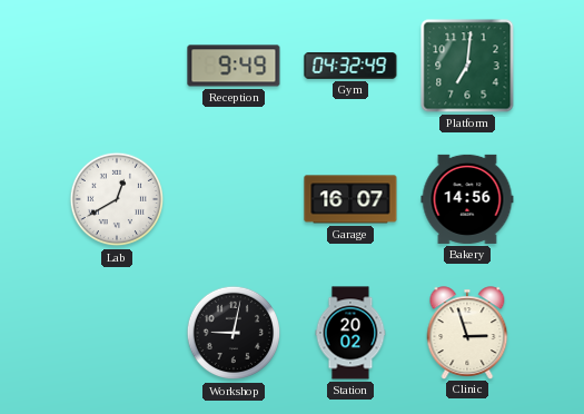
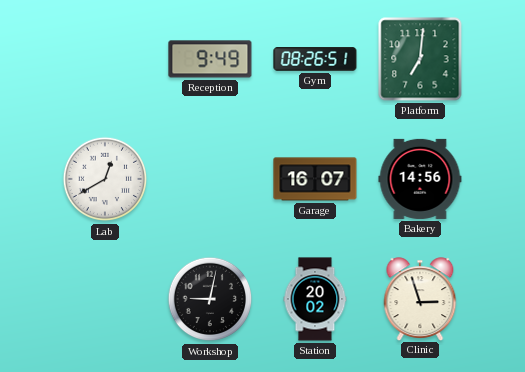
Gym: 04:32 -> 08:26
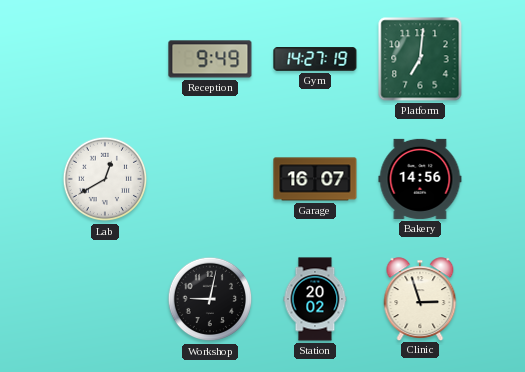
Gym: 08:26 -> 14:27
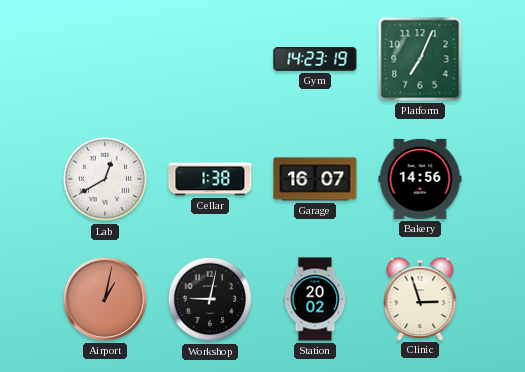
Reception: 9:49 -> none
Gym: 14:27 -> 14:23
Platform: 7:01 -> 7:04
Cellar: none -> 1:38
Airport: none -> 1:02
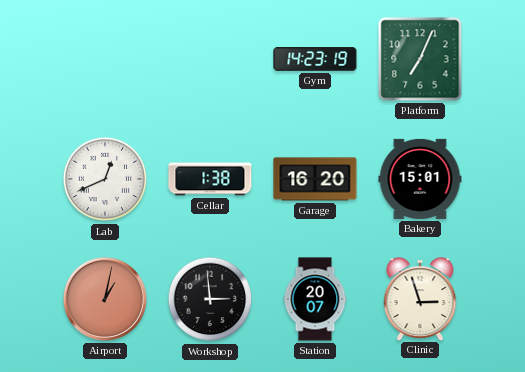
Lab: 12:40 -> 12:41
Garage: 16:07 -> 16:20
Bakery: 14:56 -> 15:01
Workshop: 9:02 -> 2:59
Station: 20:02 -> 20:07
